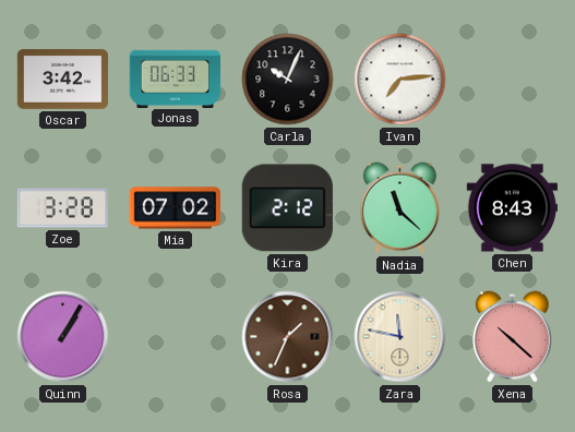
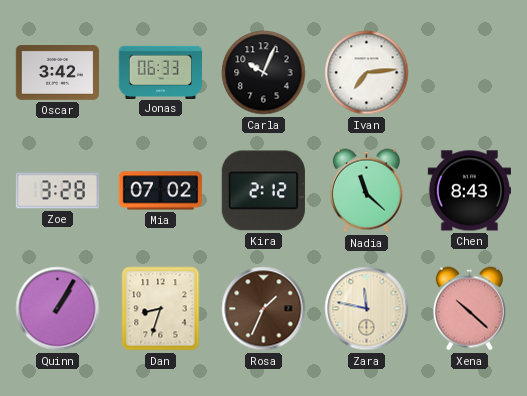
Dan: none -> 8:33
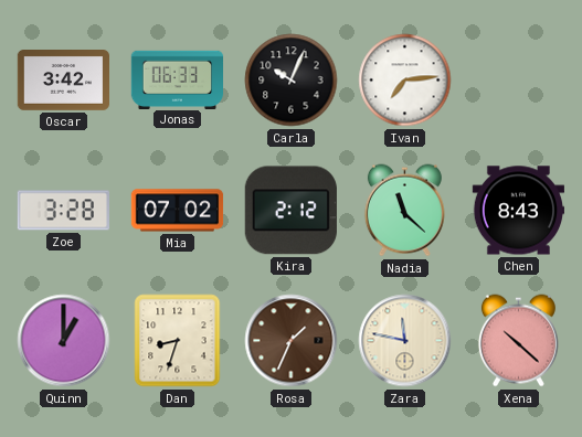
Quinn: 1:05 -> 1:00
